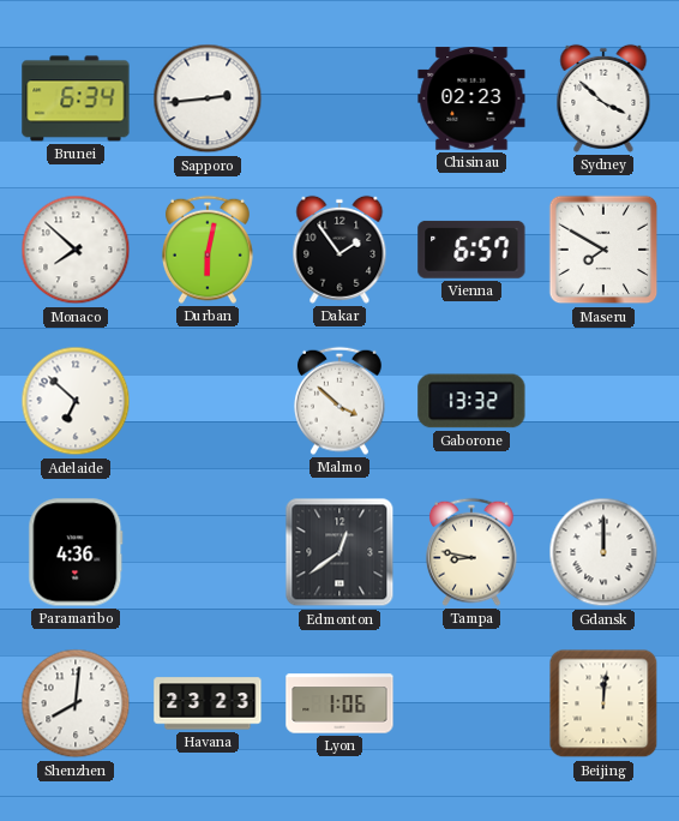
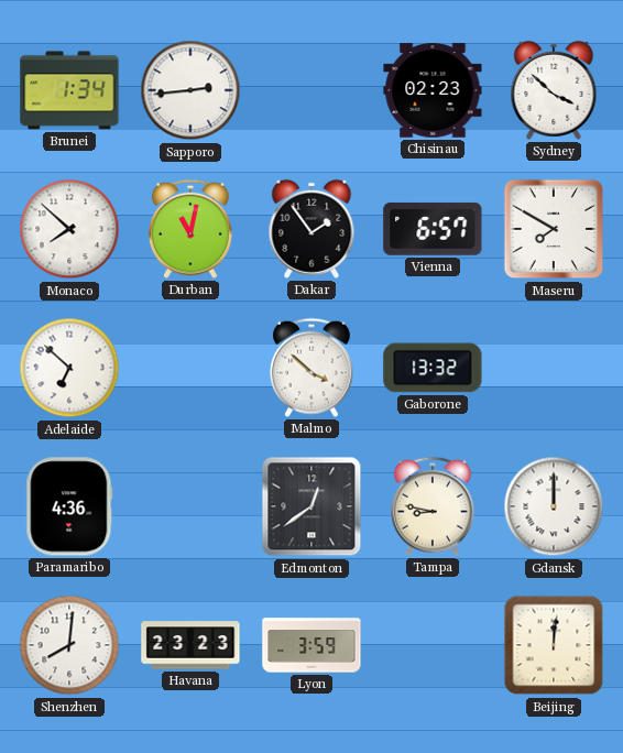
Brunei: 6:34 -> 1:34
Durban: 6:02 -> 11:02
Lyon: 1:06 -> 3:59
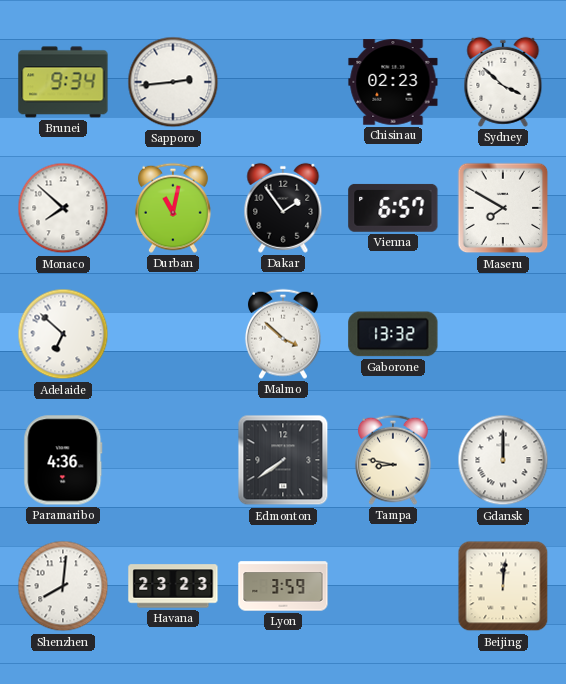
Brunei: 1:34 -> 9:34
Edmonton: 12:39 -> 7:39
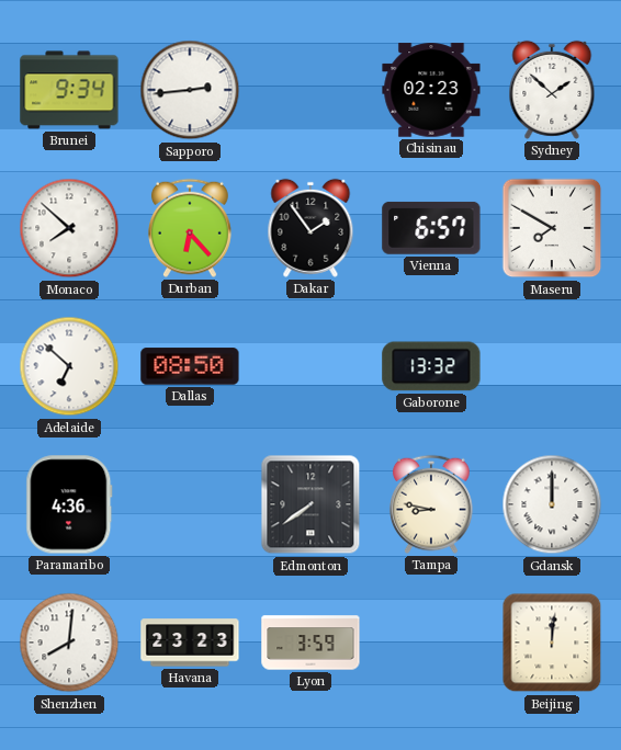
Sydney: 3:52 -> 1:52
Durban: 11:02 -> 6:23
Dallas: none -> 08:50
Malmo: 3:52 -> none
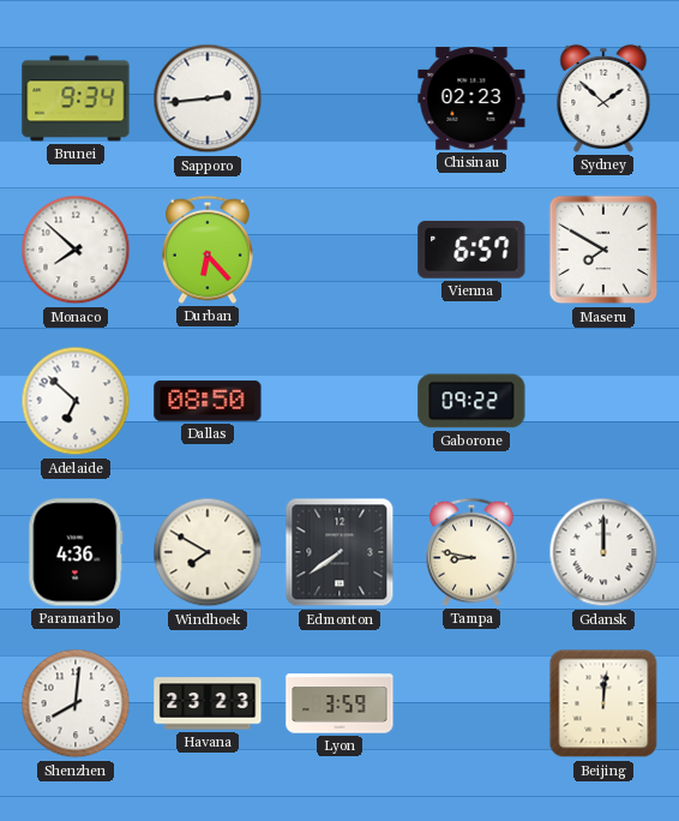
Dakar: 1:54 -> none
Gaborone: 13:32 -> 09:22
Windhoek: none -> 7:50
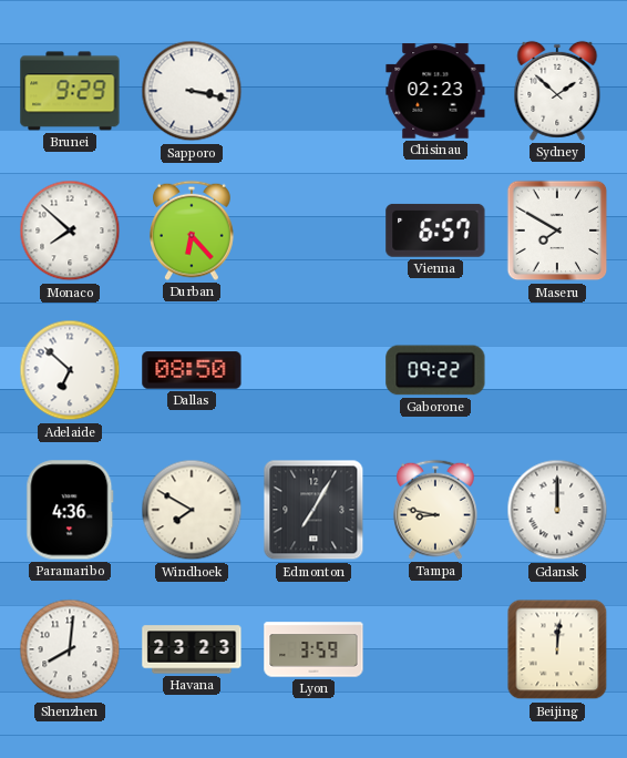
Brunei: 9:34 -> 9:29
Sapporo: 2:44 -> 3:17
Edmonton: 7:39 -> 7:05
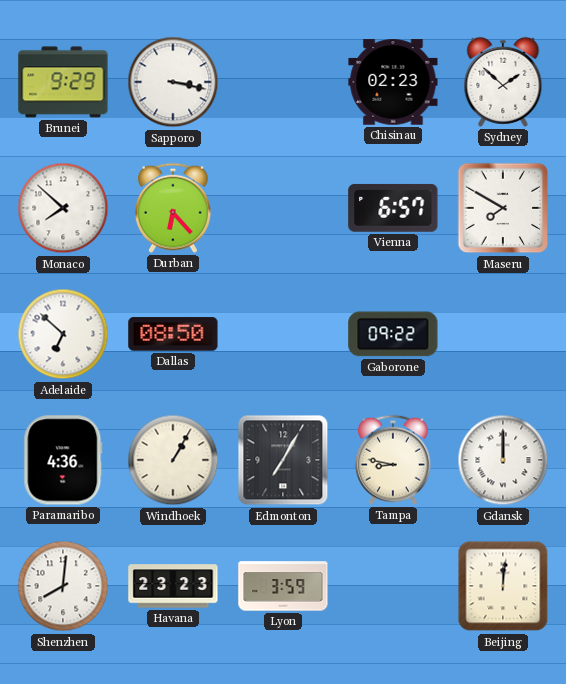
Windhoek: 7:50 -> 1:05
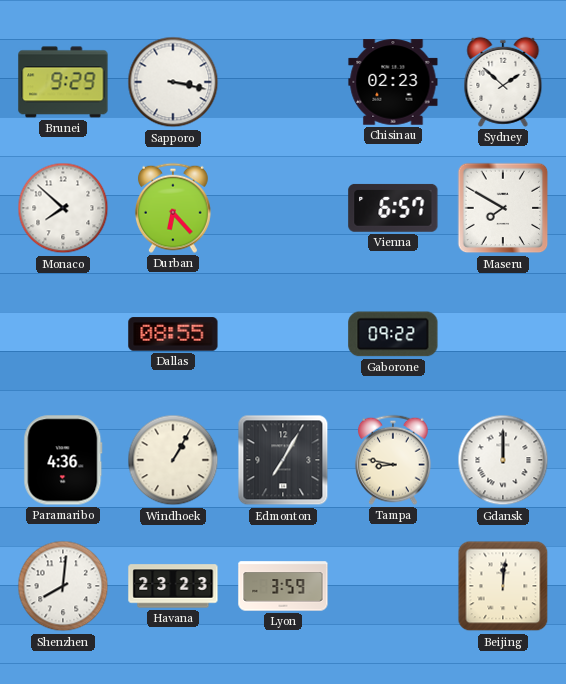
Adelaide: 6:52 -> none
Dallas: 08:50 -> 08:55
